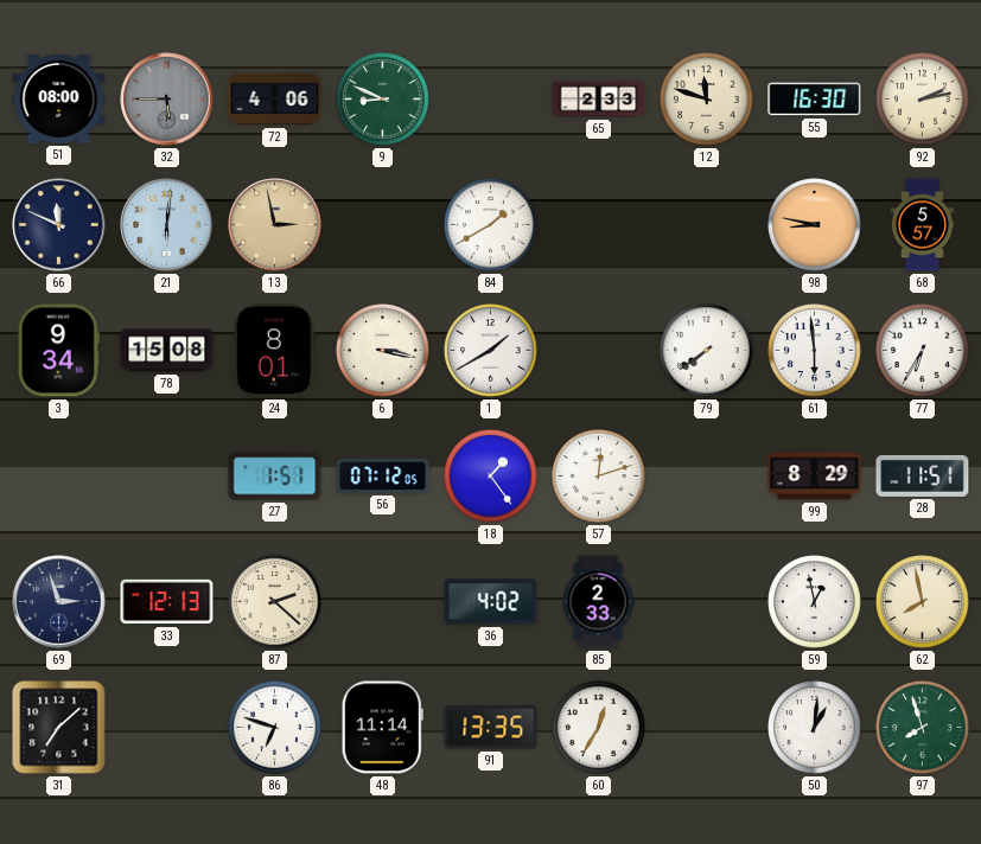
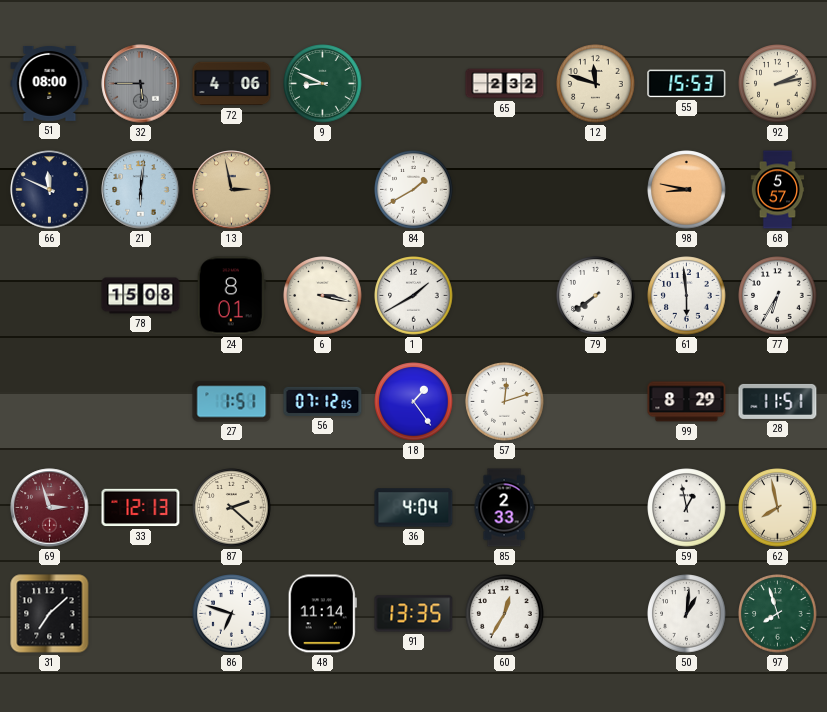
65: 2:33 -> 2:32
55: 16:30 -> 15:53
3: 9:34 -> none
69 dial: navy -> burgundy
36: 4:02 -> 4:04
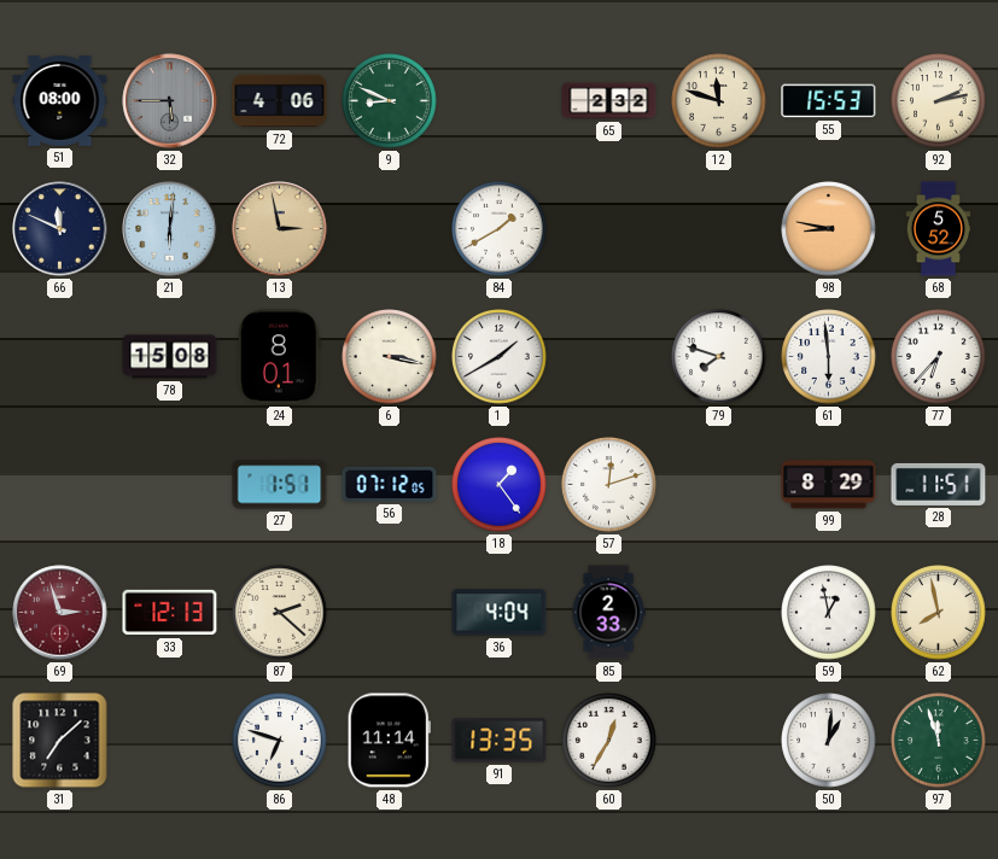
68: 5:57 -> 5:52
79: 7:39 -> 7:48
77: 6:35 -> 6:37
97: 7:57 -> 11:57
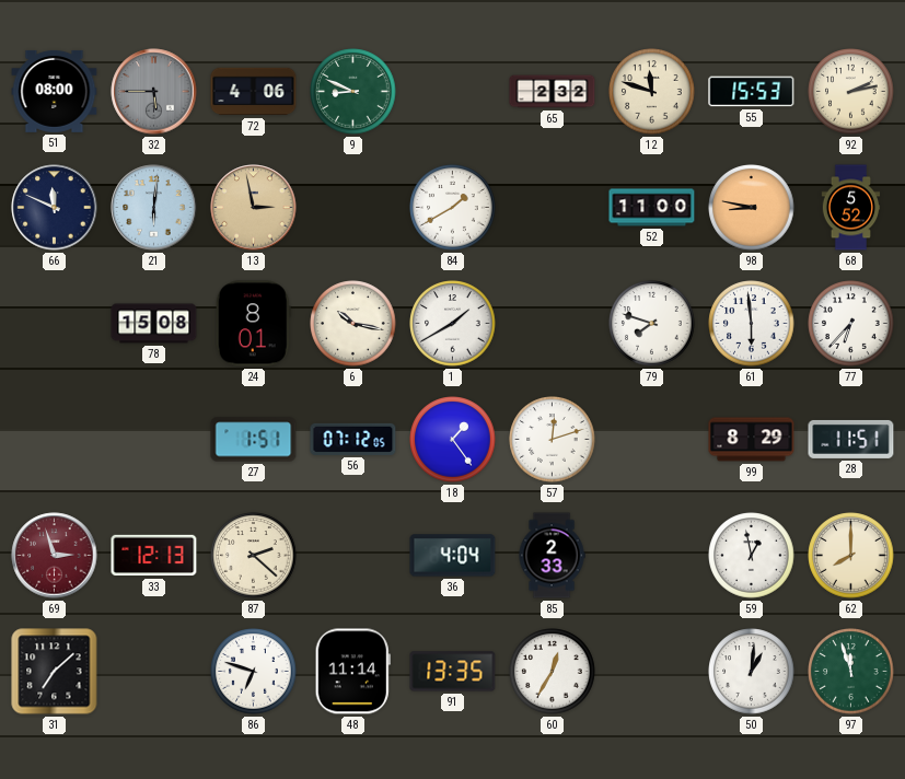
52: none -> 11:00
6: 3:17 -> 10:17
62: 7:58 -> 8:00
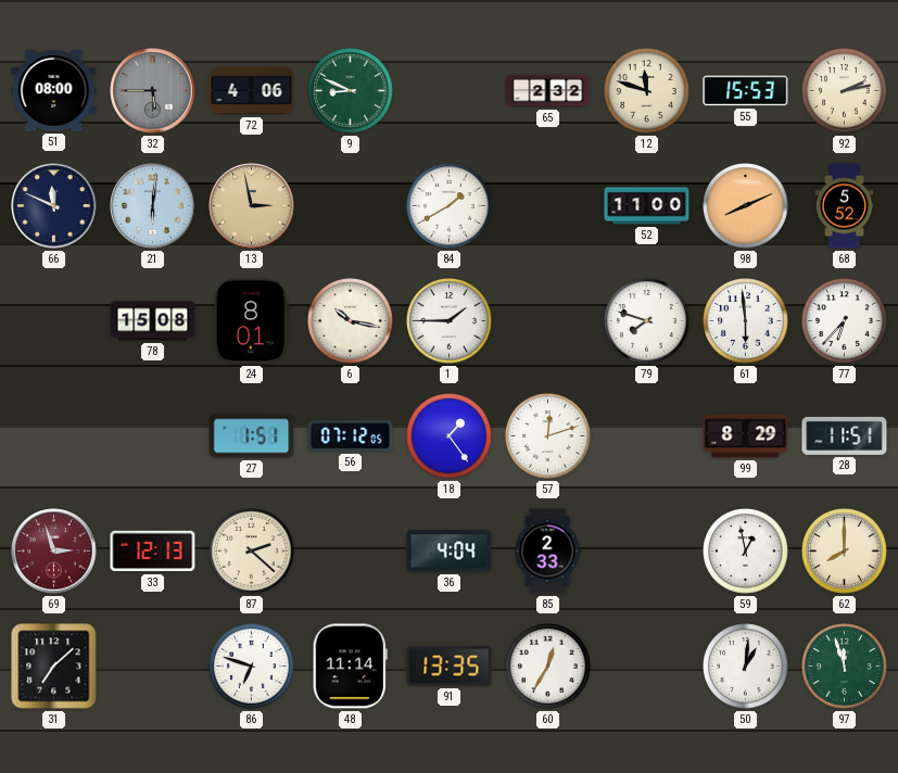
98: 8:47 -> 8:11
1: 1:40 -> 1:45
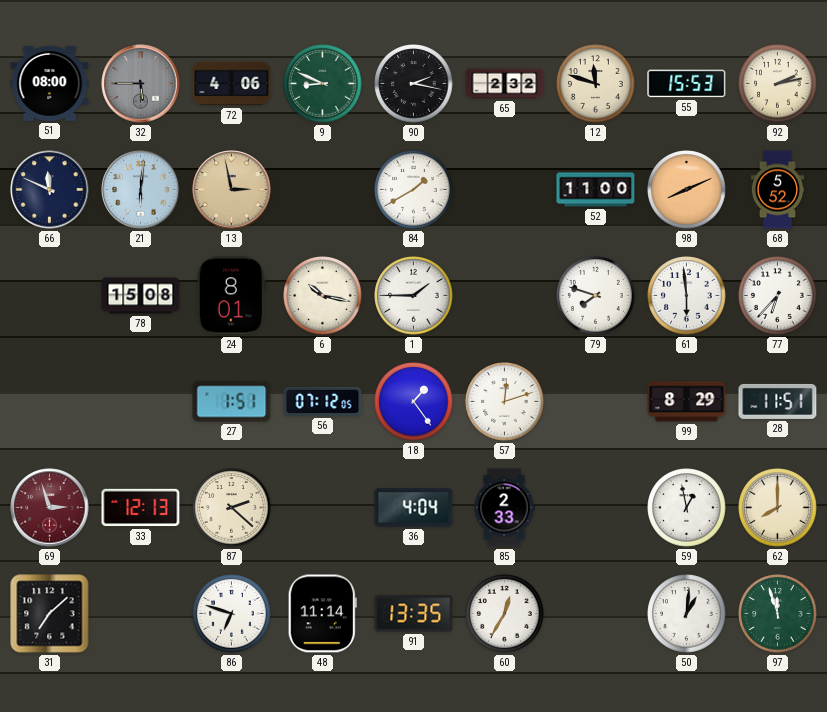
90: none -> 2:17
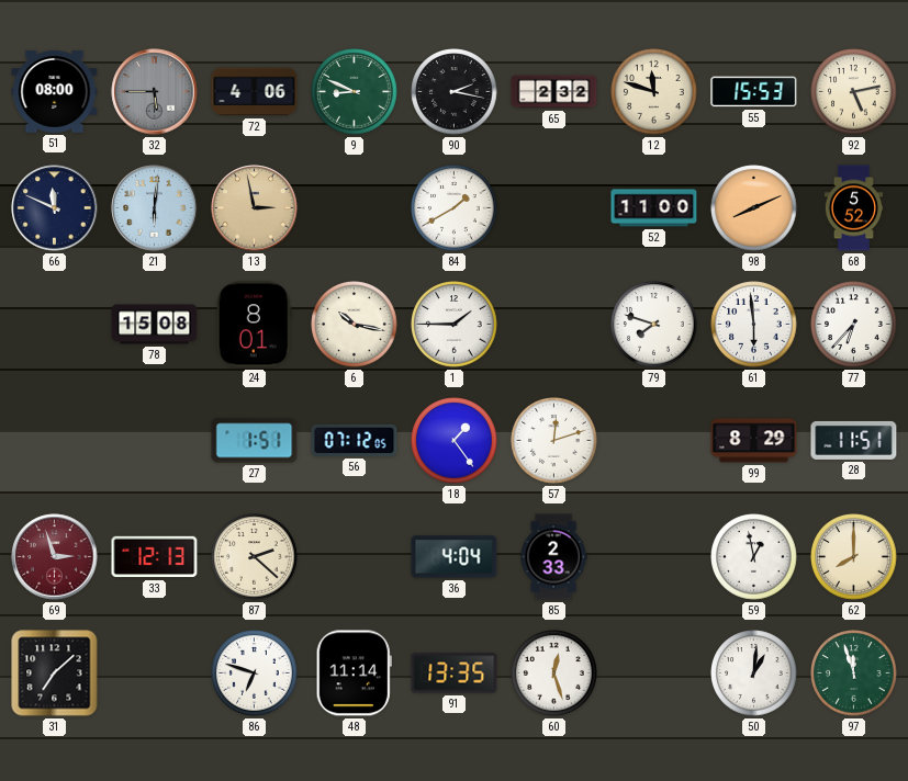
92: 2:13 -> 5:13
60: 12:35 -> 12:27
